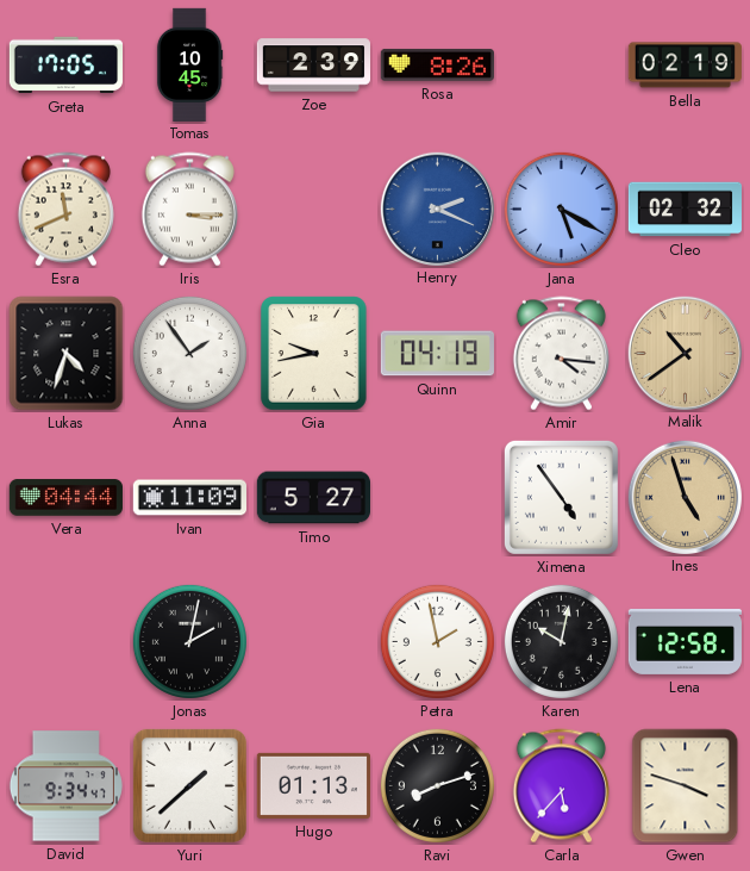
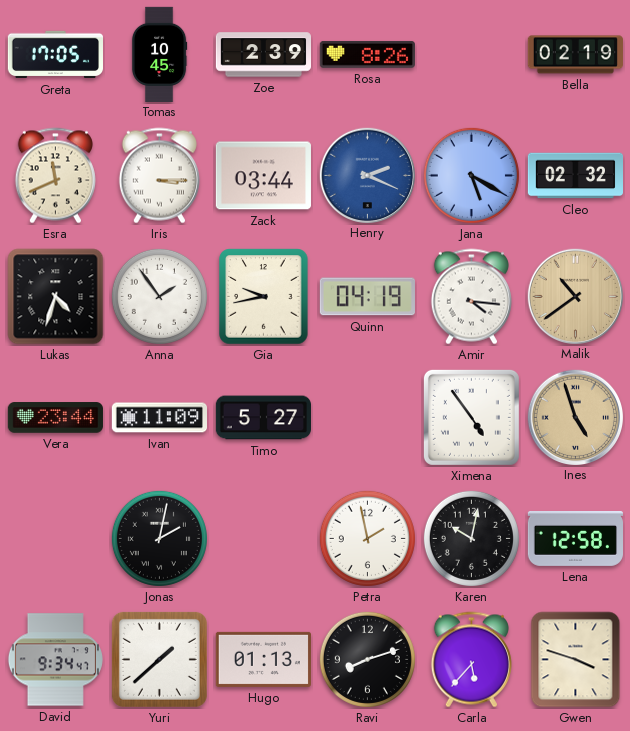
Zack: none -> 03:44
Vera: 04:44 -> 23:44
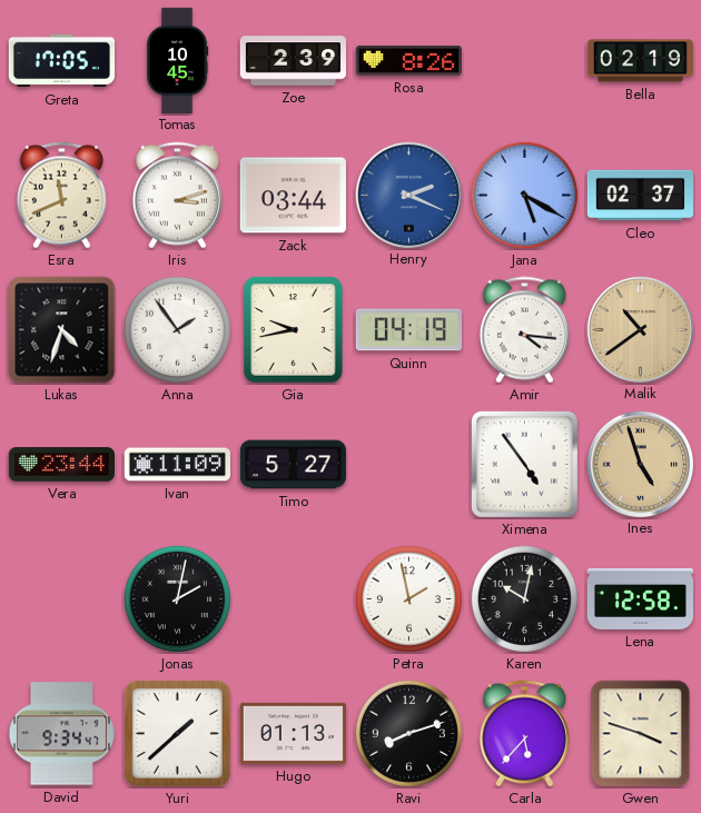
Iris: 3:15 -> 3:12
Cleo: 02:32 -> 02:37
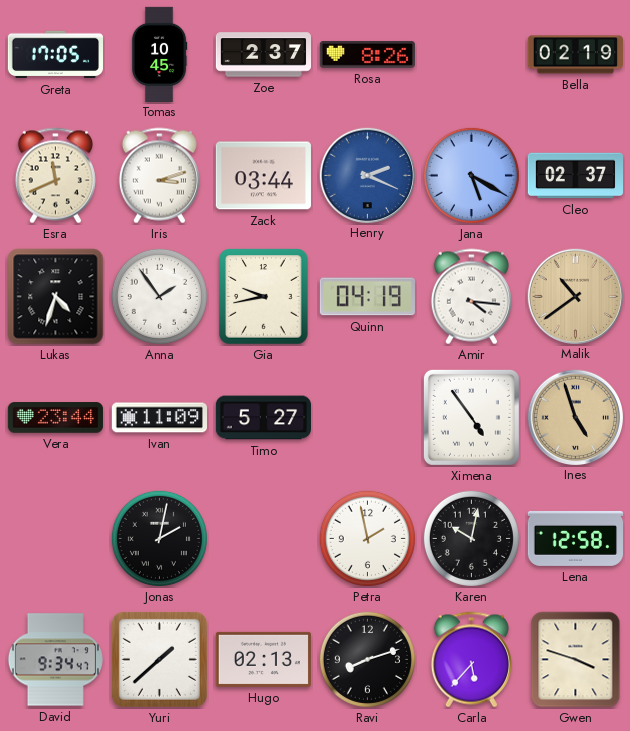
Zoe: 2:39 -> 2:37
Hugo: 01:13 -> 02:13
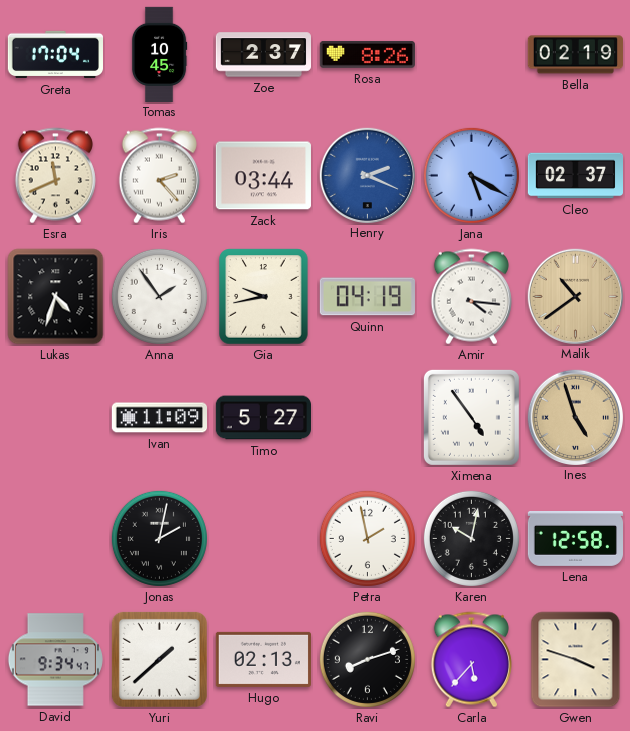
Greta: 17:05 -> 17:04
Iris: 3:12 -> 2:23
Vera: 23:44 -> none
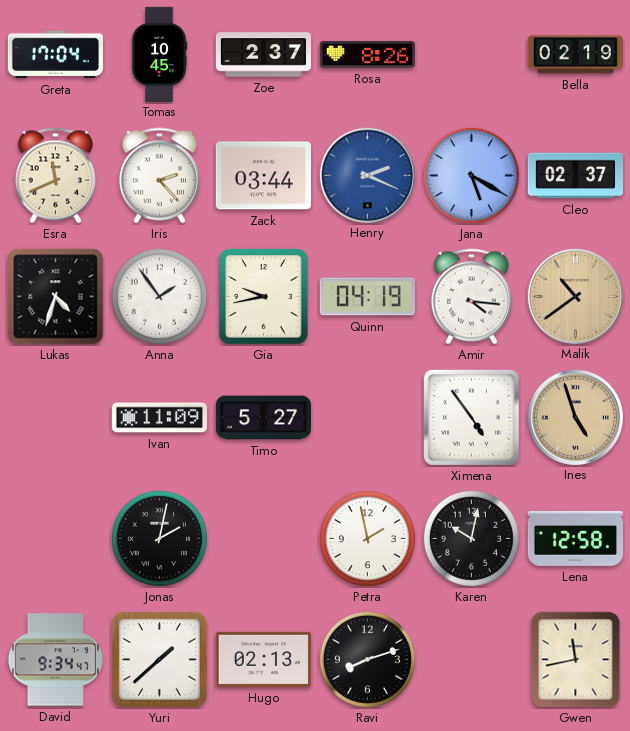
Carla: 5:37 -> none
Gwen: 3:48 -> 11:43
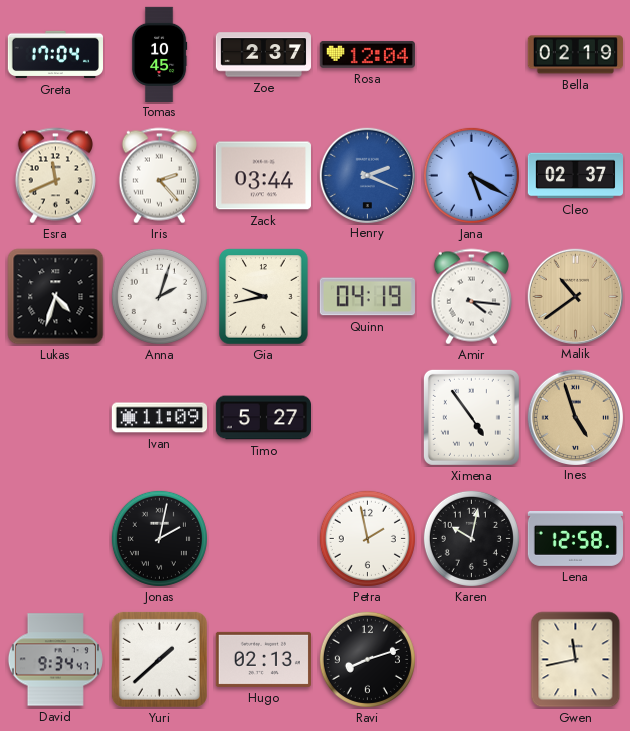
Rosa: 8:26 -> 12:04
Anna: 1:54 -> 2:03
